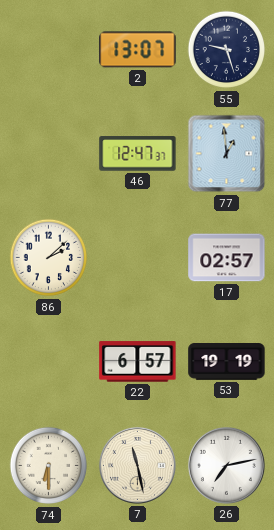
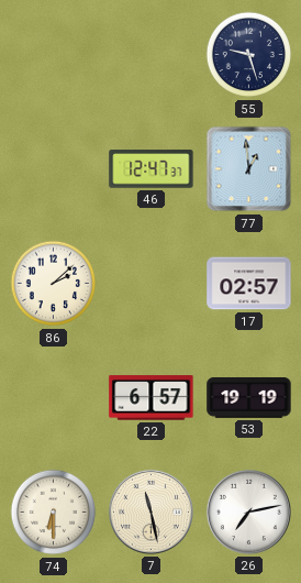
2: 13:07 -> none
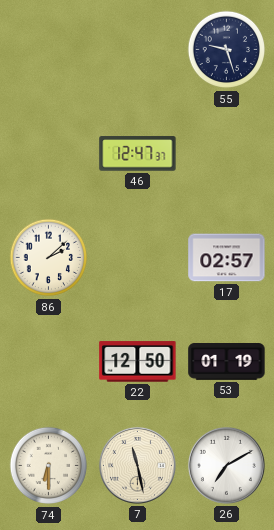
77: 12:59 -> none
22: 6:57 -> 12:50
53: 19:19 -> 01:19
26: 7:13 -> 7:10
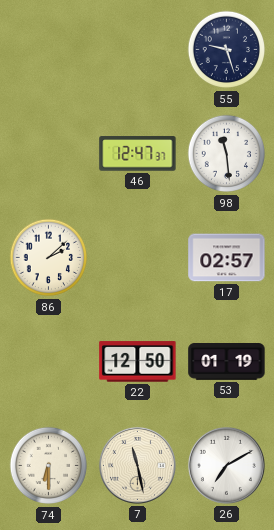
98: none -> 11:29
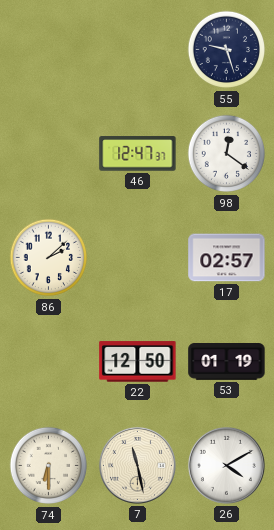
98: 11:29 -> 12:21
26: 7:10 -> 4:10
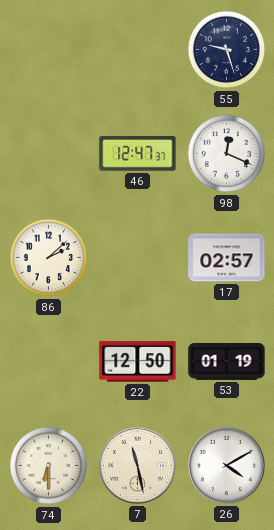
98: 12:21 -> 12:19
